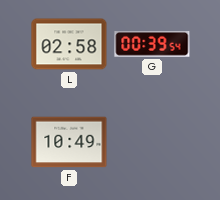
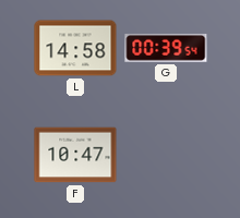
L: 02:58 -> 14:58
F: 10:49 -> 10:47
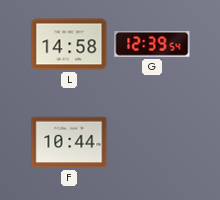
G: 00:39 -> 12:39
F: 10:47 -> 10:44
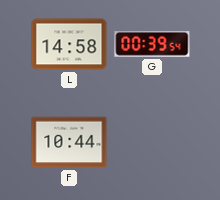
G: 12:39 -> 00:39
